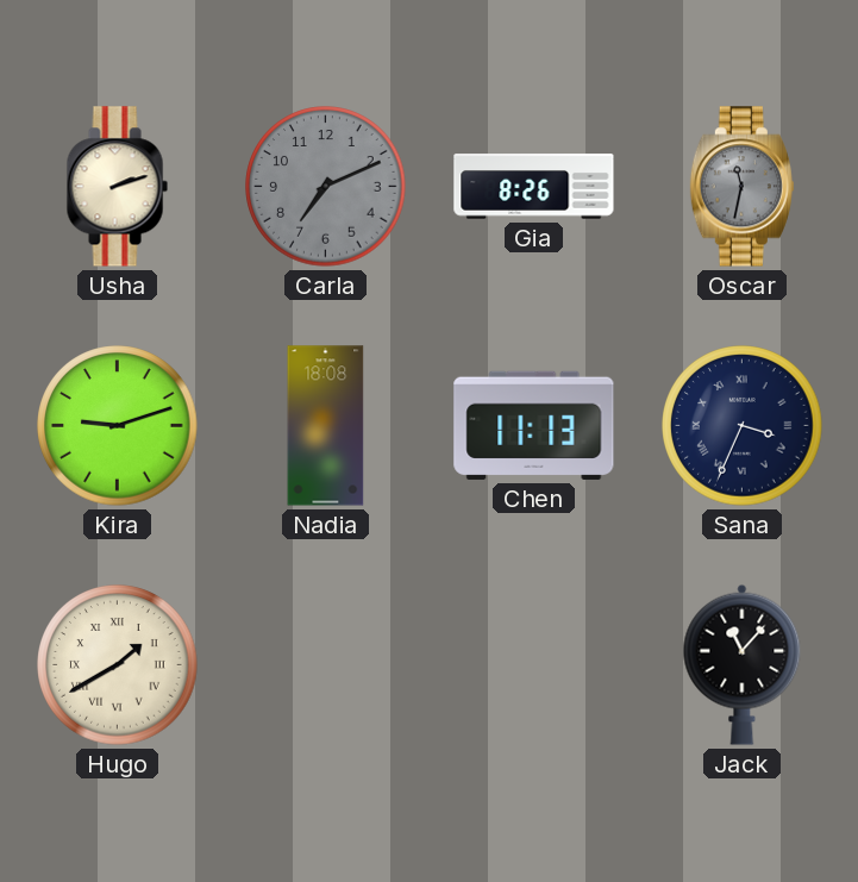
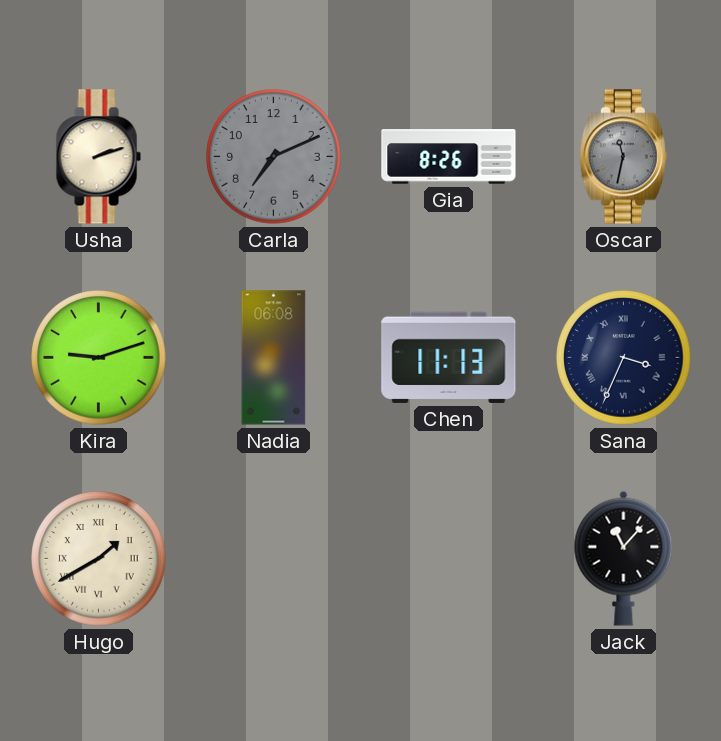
Nadia: 18:08 -> 06:08
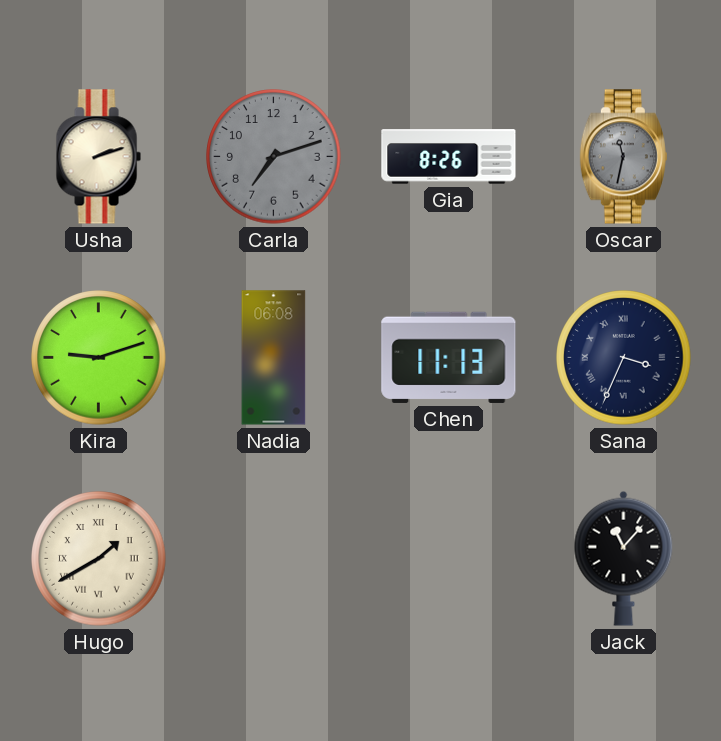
Carla: 7:11 -> 7:12
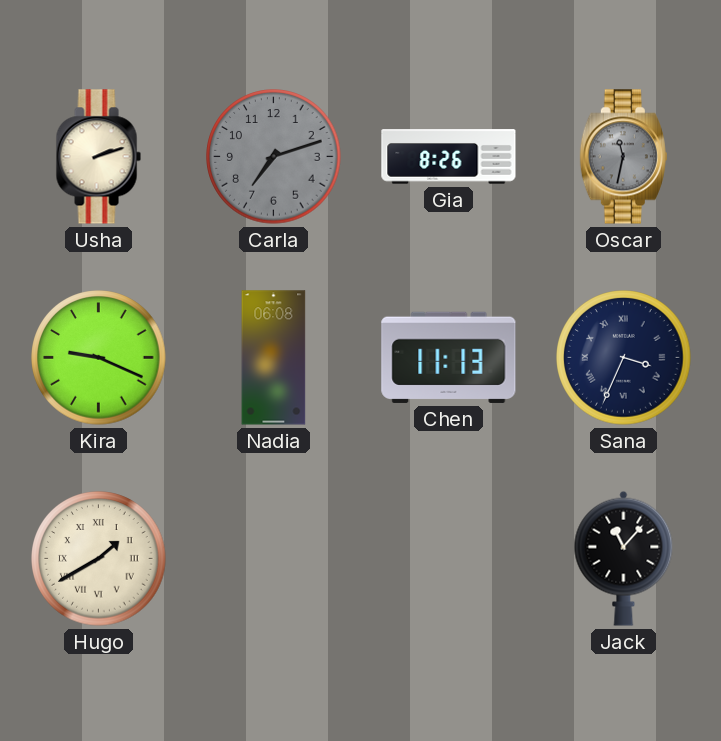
Kira: 9:12 -> 9:19
